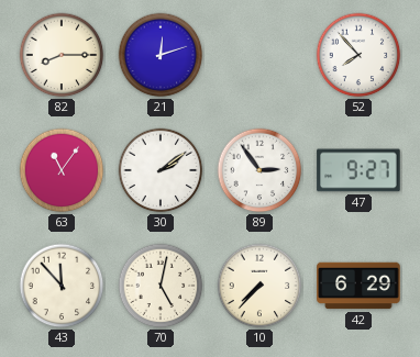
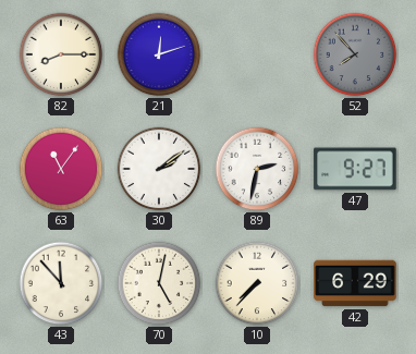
52 dial: white -> grey
89: 2:54 -> 2:32
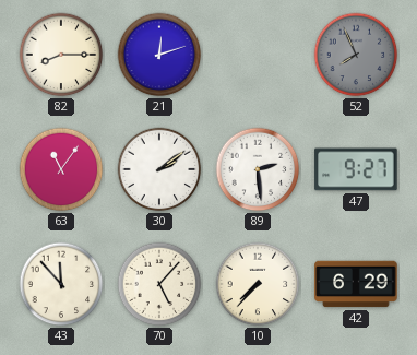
52: 7:53 -> 7:56
89: 2:32 -> 2:29
70: 5:02 -> 5:07
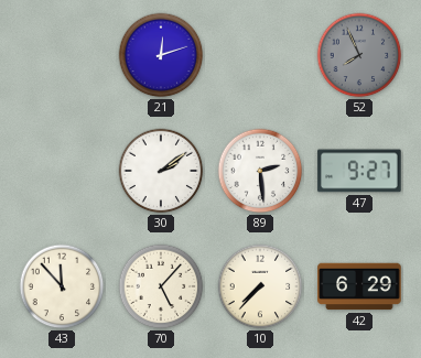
82: 8:15 -> none
63: 11:06 -> none
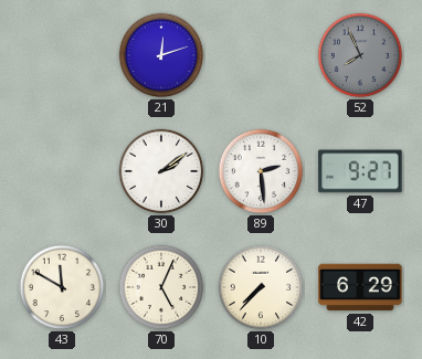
43: 11:53 -> 11:50
70: 5:07 -> 5:04
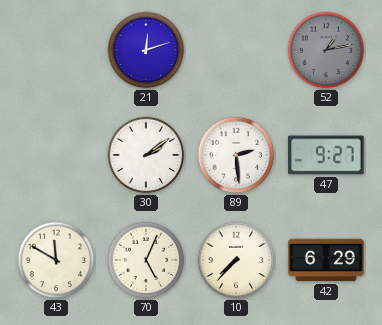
52: 7:56 -> 1:13
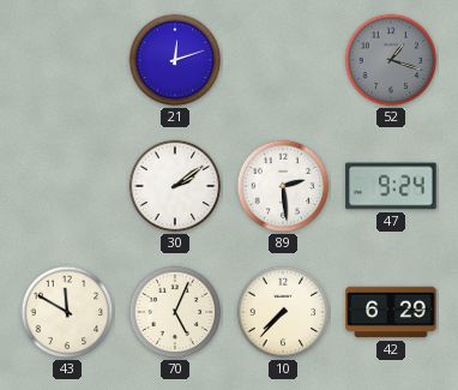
52: 1:13 -> 1:18
47: 9:27 -> 9:24
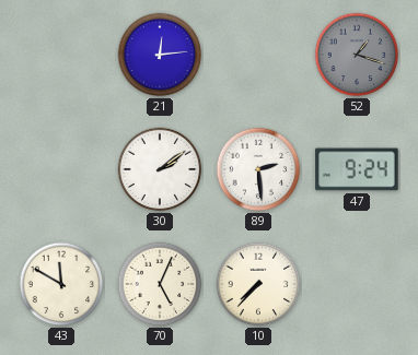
21: 12:12 -> 12:14
42: 6:29 -> none
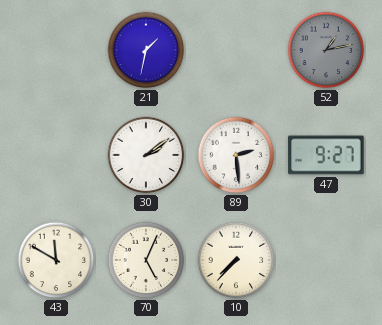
21: 12:14 -> 1:32
52: 1:18 -> 1:13
47: 9:24 -> 9:27
